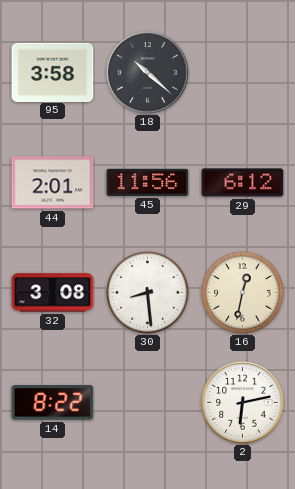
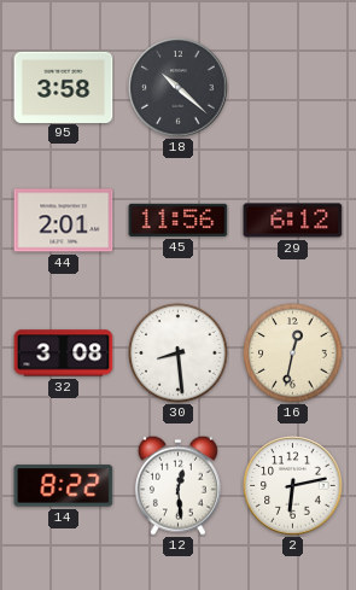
12: none -> 12:29
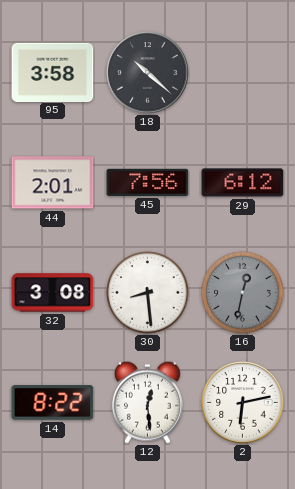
45: 11:56 -> 7:56
16 dial: cream -> grey
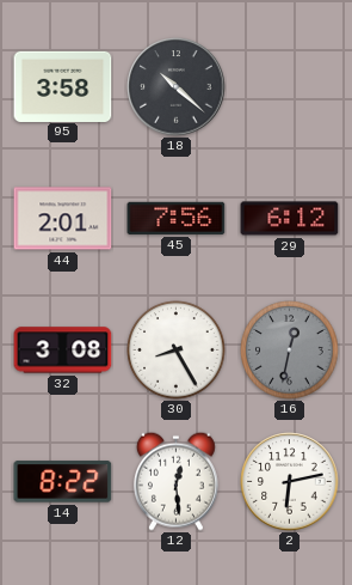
30: 8:29 -> 8:25
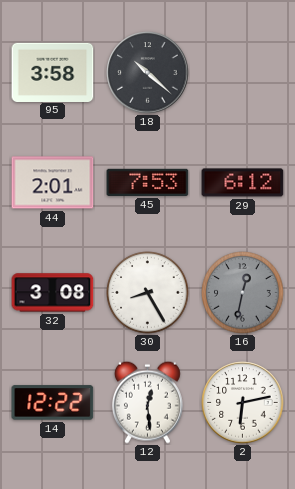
45: 7:56 -> 7:53
14: 8:22 -> 12:22
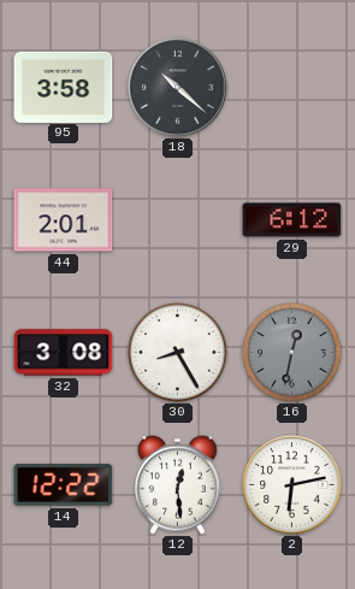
45: 7:53 -> none
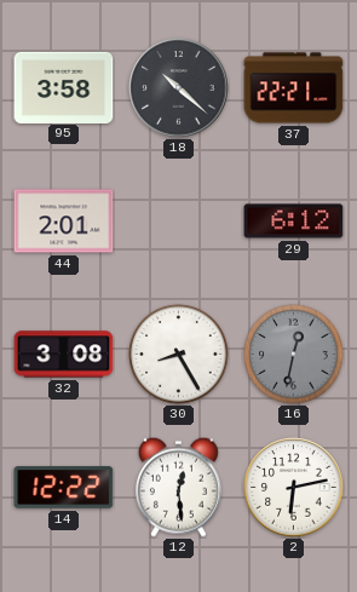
37: none -> 22:21
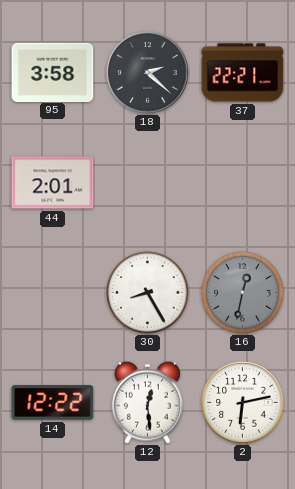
18: 10:22 -> 2:22
29: 6:12 -> none
32: 3:08 -> none
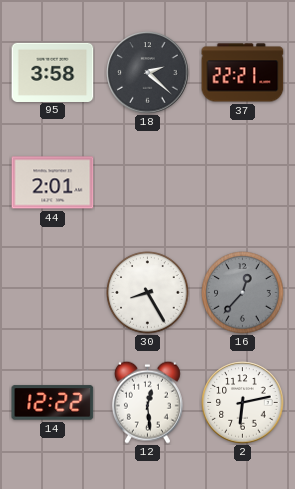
16: 12:32 -> 12:37
